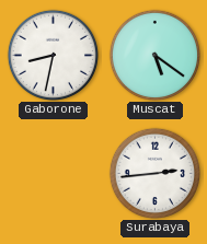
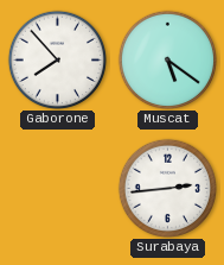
Gaborone: 8:32 -> 7:53
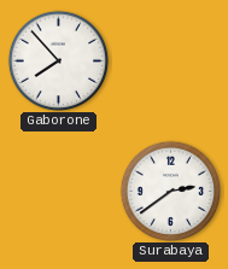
Muscat: 5:21 -> none
Surabaya: 2:44 -> 2:39
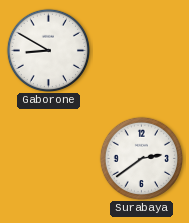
Gaborone: 7:53 -> 8:50
